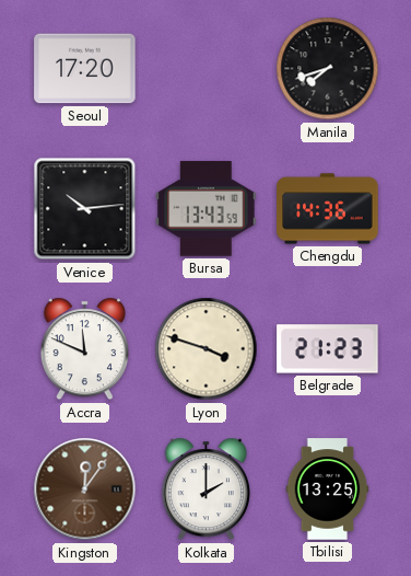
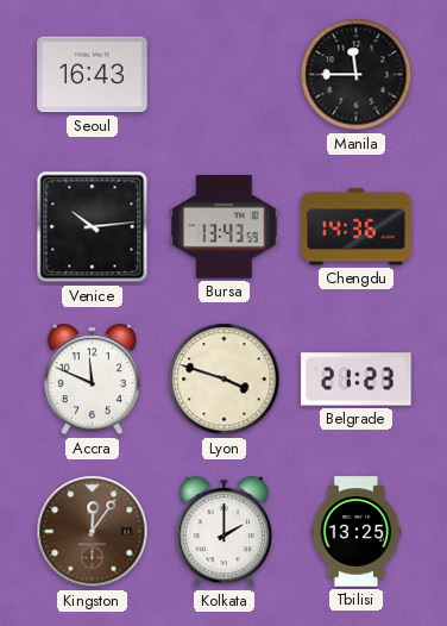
Seoul: 17:20 -> 16:43
Manila: 7:42 -> 11:45
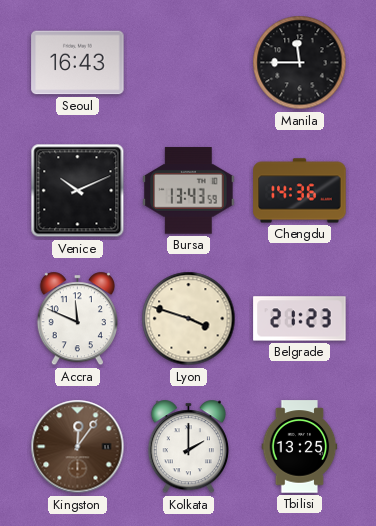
Venice: 10:14 -> 10:11
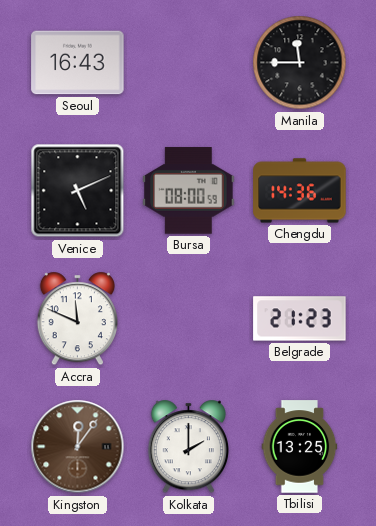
Venice: 10:11 -> 5:11
Bursa: 13:43 -> 08:00
Lyon: 3:48 -> none
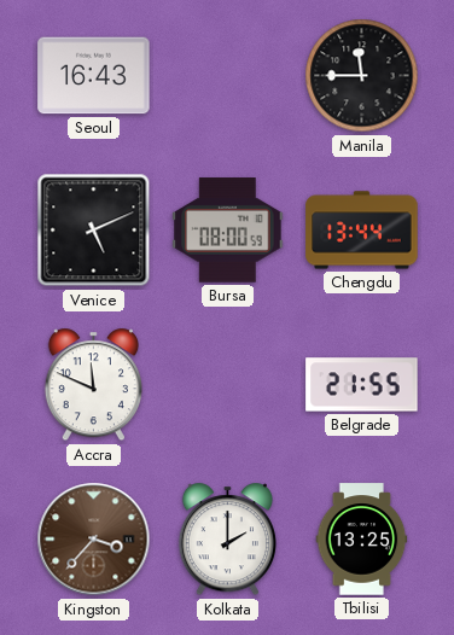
Chengdu: 14:36 -> 13:44
Belgrade: 21:23 -> 21:55
Kingston: 12:06 -> 3:37
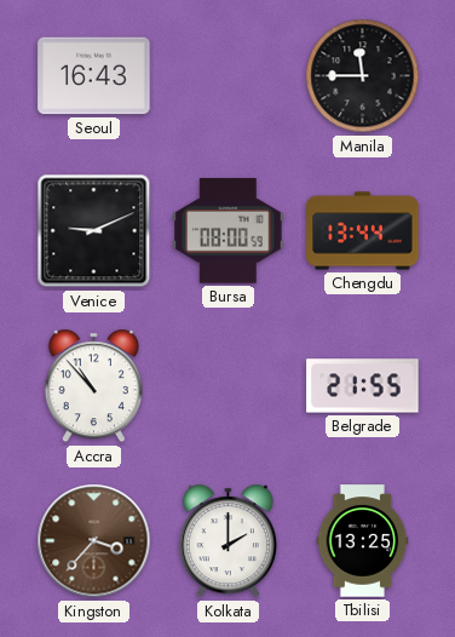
Venice: 5:11 -> 9:11
Accra: 11:49 -> 10:53
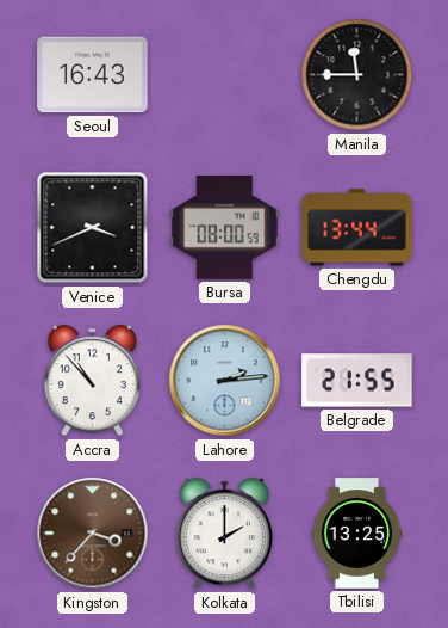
Venice: 9:11 -> 3:41
Lahore: none -> 2:14
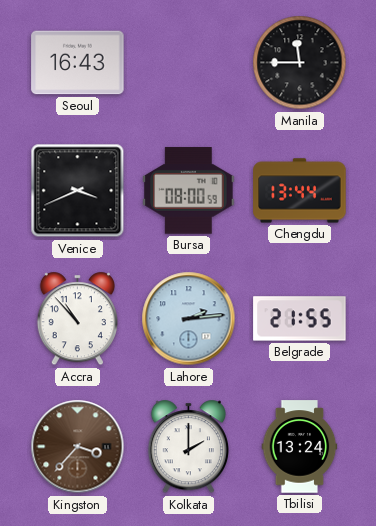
Tbilisi: 13:25 -> 13:24
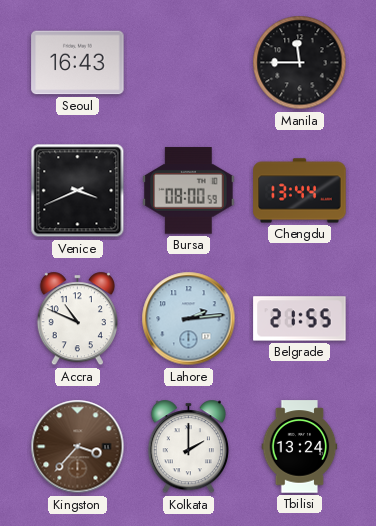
Accra: 10:53 -> 10:49
